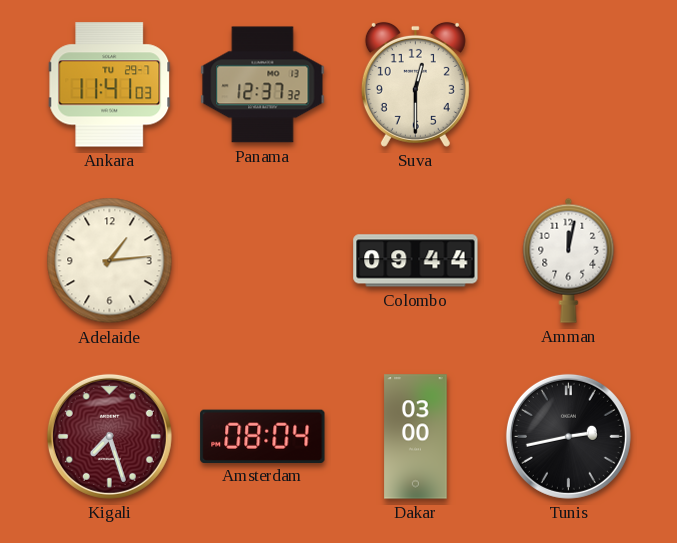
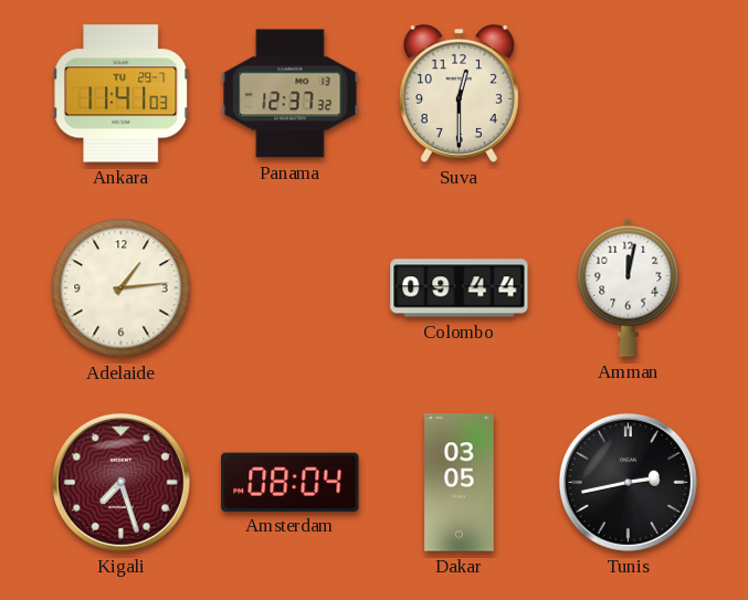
Dakar: 03:00 -> 03:05
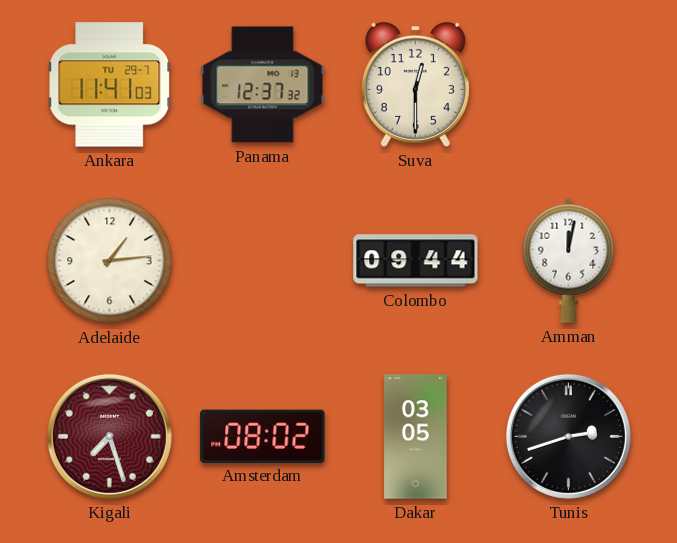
Amsterdam: 08:04 -> 08:02
Tunis: 2:43 -> 2:42
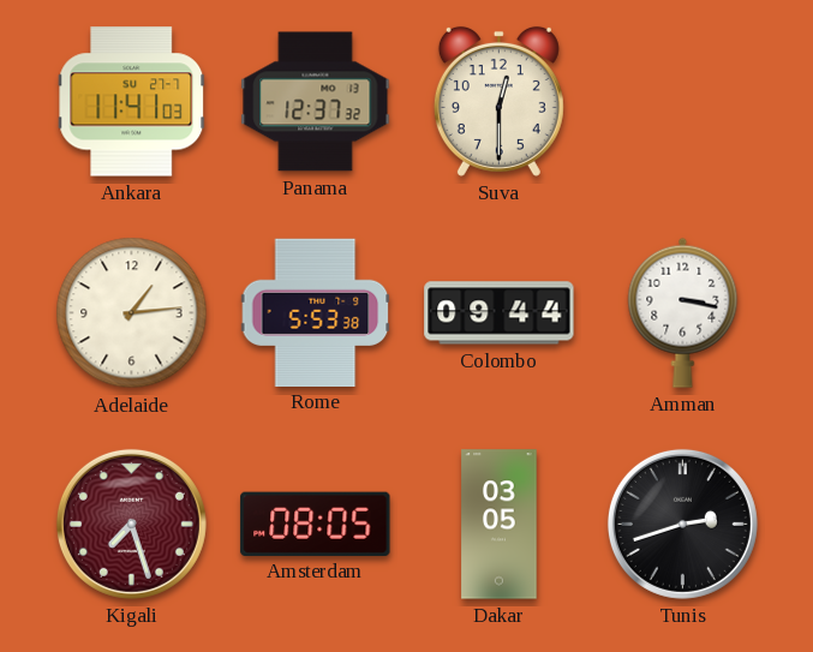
Ankara date: TU 29-7 -> SU 27-7
Rome: none -> 5:53
Amman: 12:02 -> 3:17
Amsterdam: 08:02 -> 08:05
